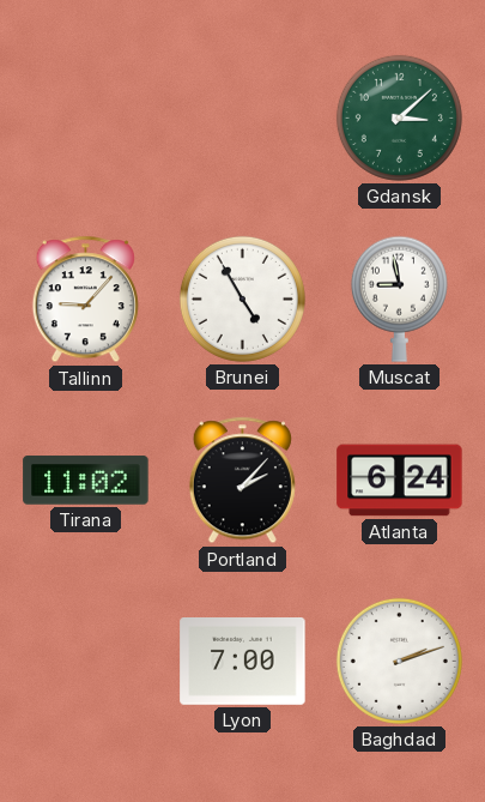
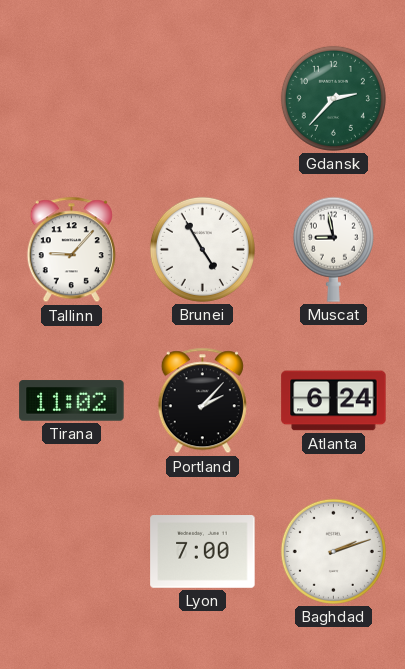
Gdansk: 3:08 -> 2:37
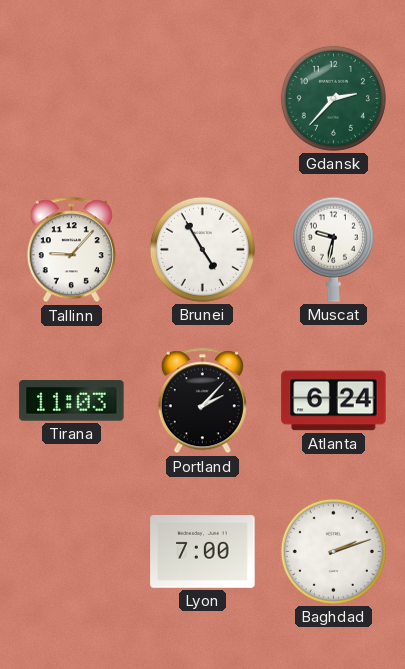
Muscat: 8:58 -> 9:32
Tirana: 11:02 -> 11:03
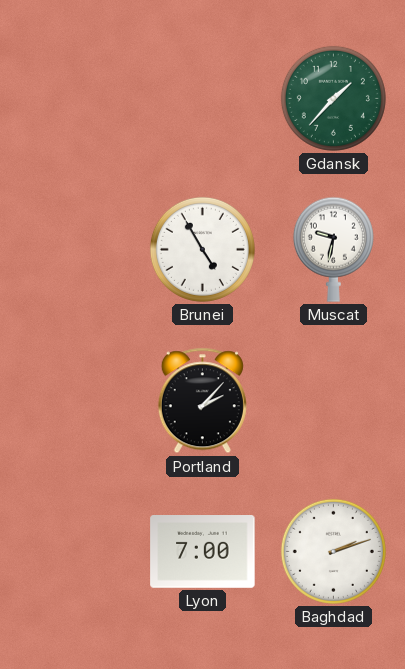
Gdansk: 2:37 -> 1:37
Tallinn: 9:07 -> none
Tirana: 11:03 -> none
Atlanta: 6:24 -> none
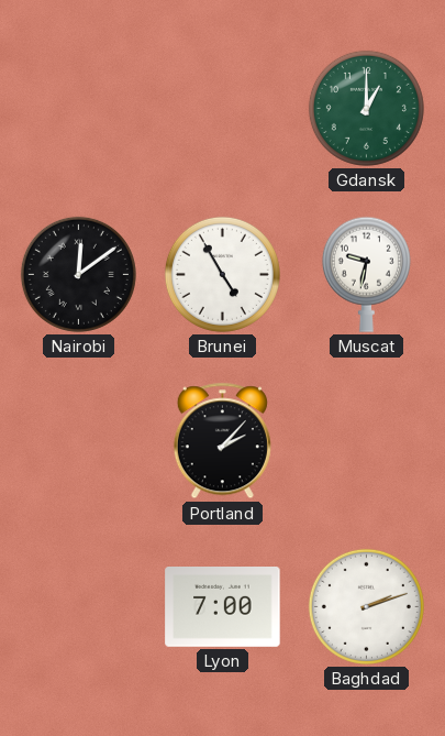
Gdansk: 1:37 -> 1:00
Nairobi: none -> 12:09
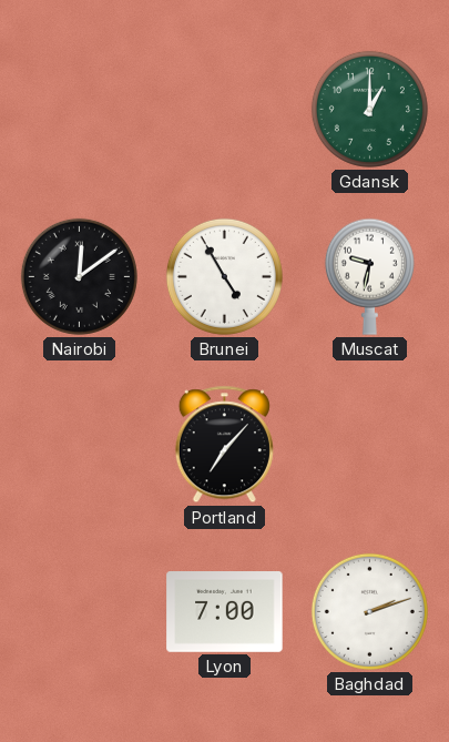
Portland: 2:07 -> 7:07
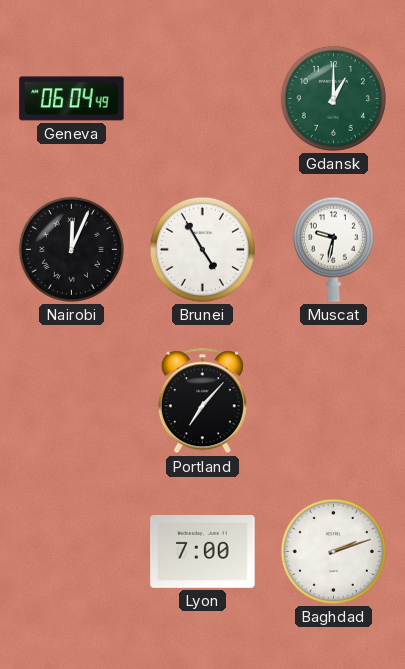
Geneva: none -> 06:04
Nairobi: 12:09 -> 12:04
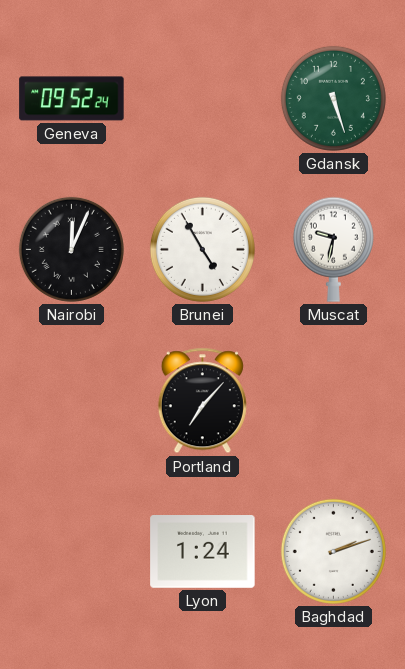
Geneva: 06:04 -> 09:52
Gdansk: 1:00 -> 5:27
Lyon: 7:00 -> 1:24
